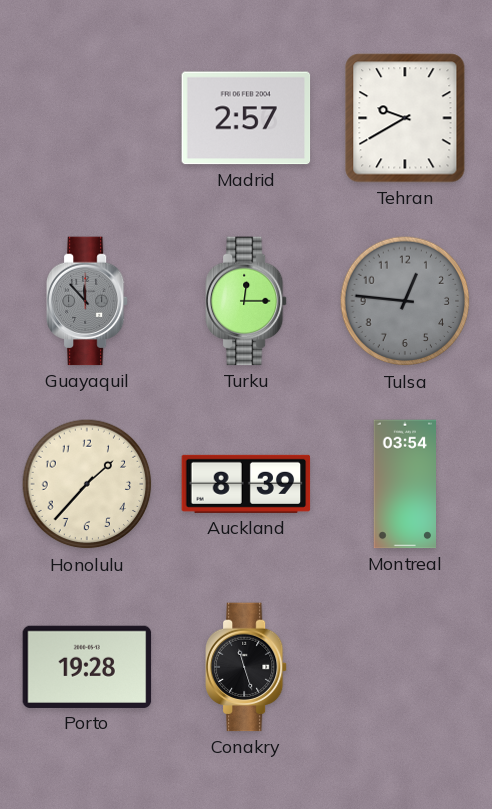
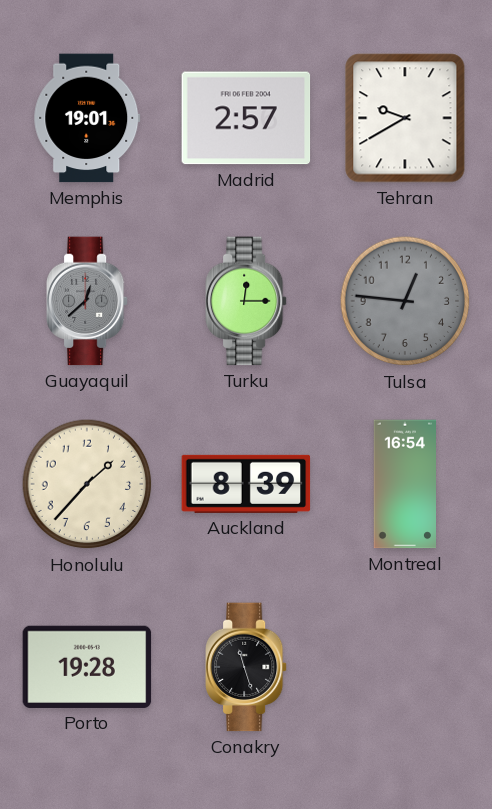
Memphis: none -> 19:01
Guayaquil: 11:53 -> 12:38
Montreal: 03:54 -> 16:54
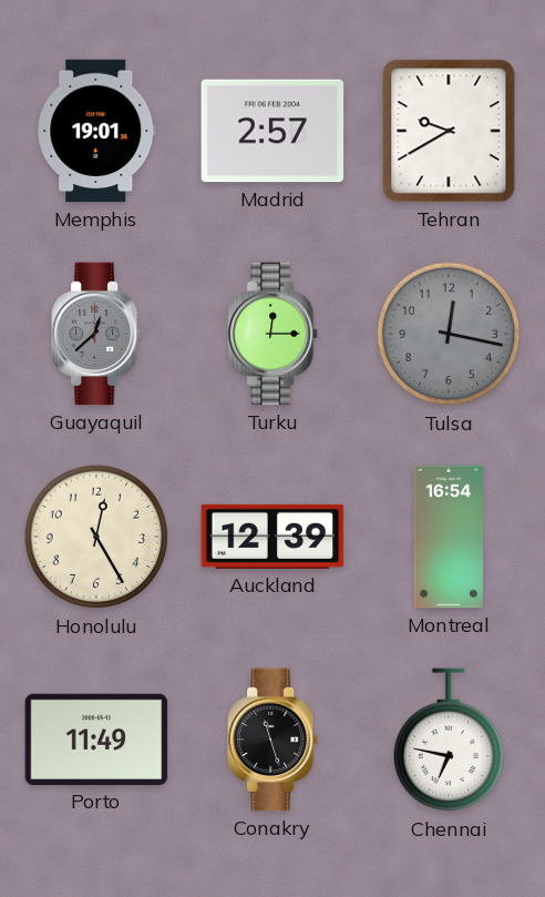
Tulsa: 12:46 -> 12:17
Honolulu: 1:37 -> 12:25
Auckland: 8:39 -> 12:39
Porto: 19:28 -> 11:49
Chennai: none -> 6:47
